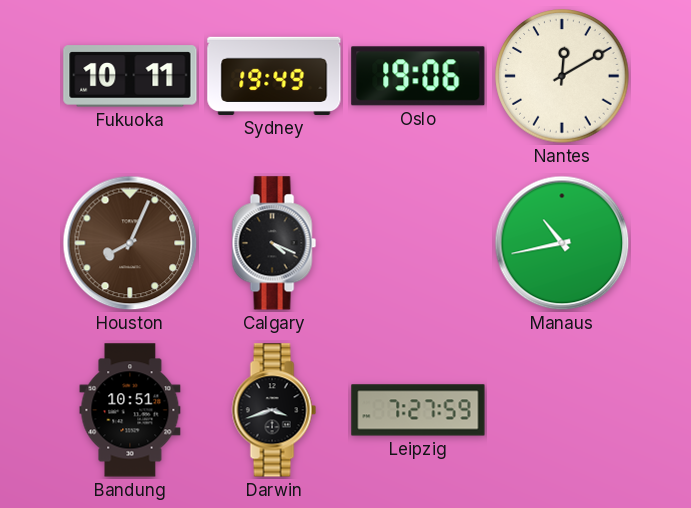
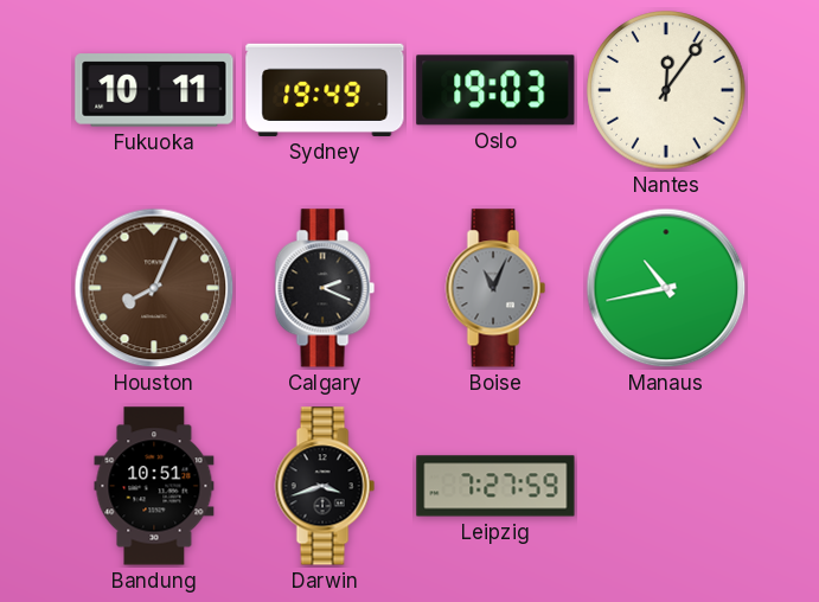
Oslo: 19:06 -> 19:03
Nantes: 12:10 -> 12:06
Calgary: 4:19 -> 2:19
Boise: none -> 11:04
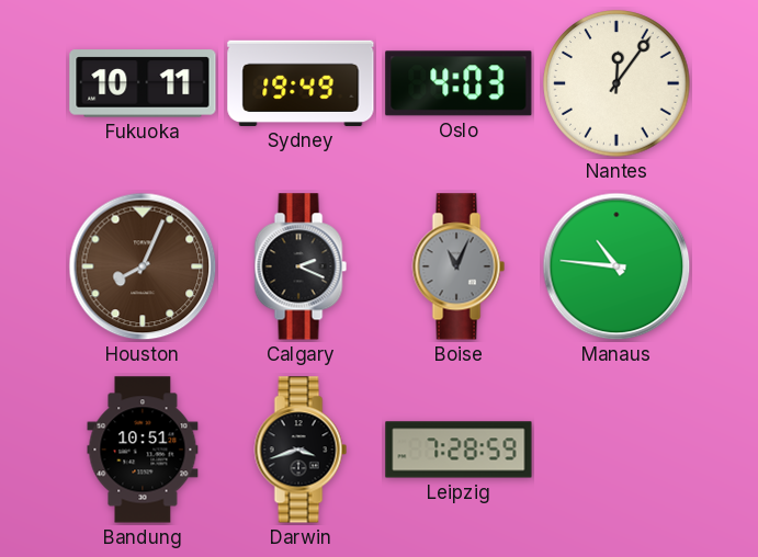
Oslo: 19:03 -> 4:03
Manaus: 10:43 -> 10:46
Leipzig: 7:27 -> 7:28
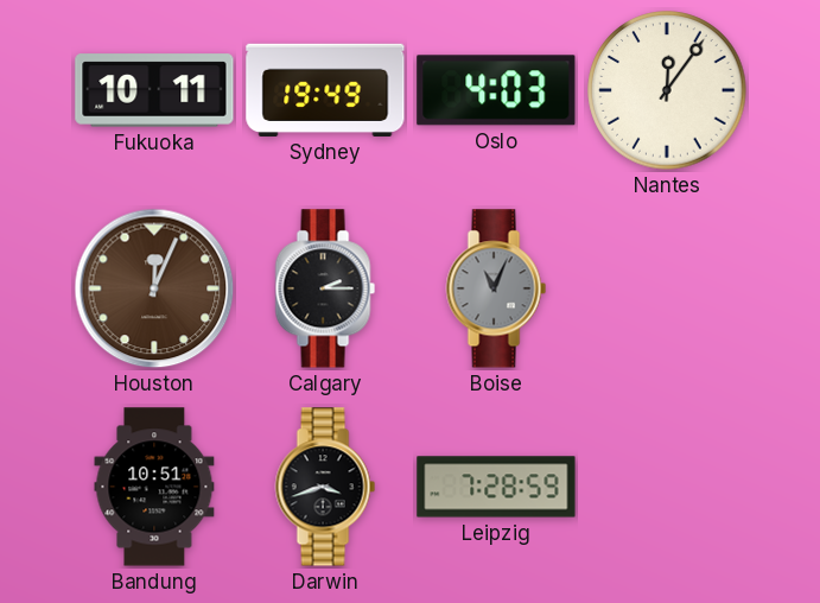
Houston: 8:04 -> 12:04
Calgary: 2:19 -> 2:15
Manaus: 10:46 -> none
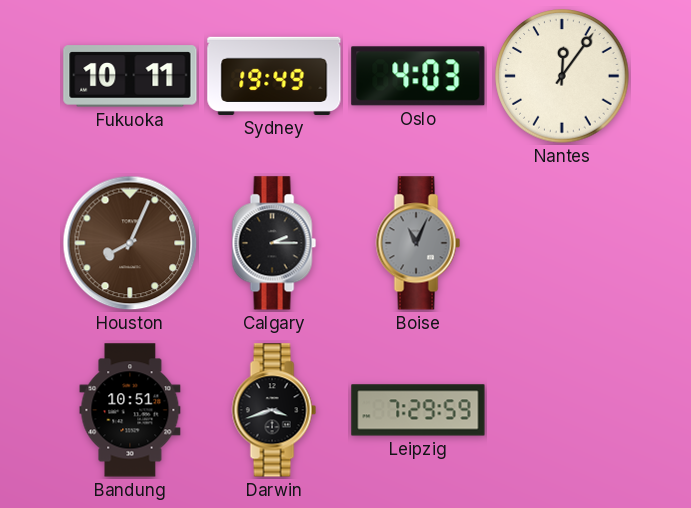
Houston: 12:04 -> 8:04
Leipzig: 7:28 -> 7:29
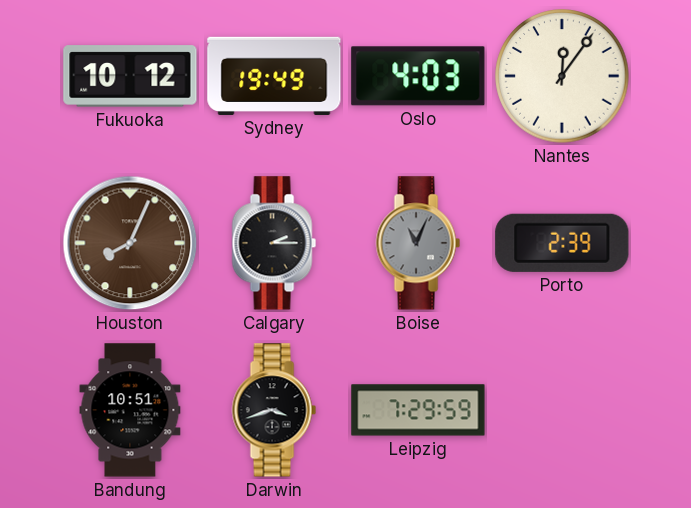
Fukuoka: 10:11 -> 10:12
Porto: none -> 2:39
